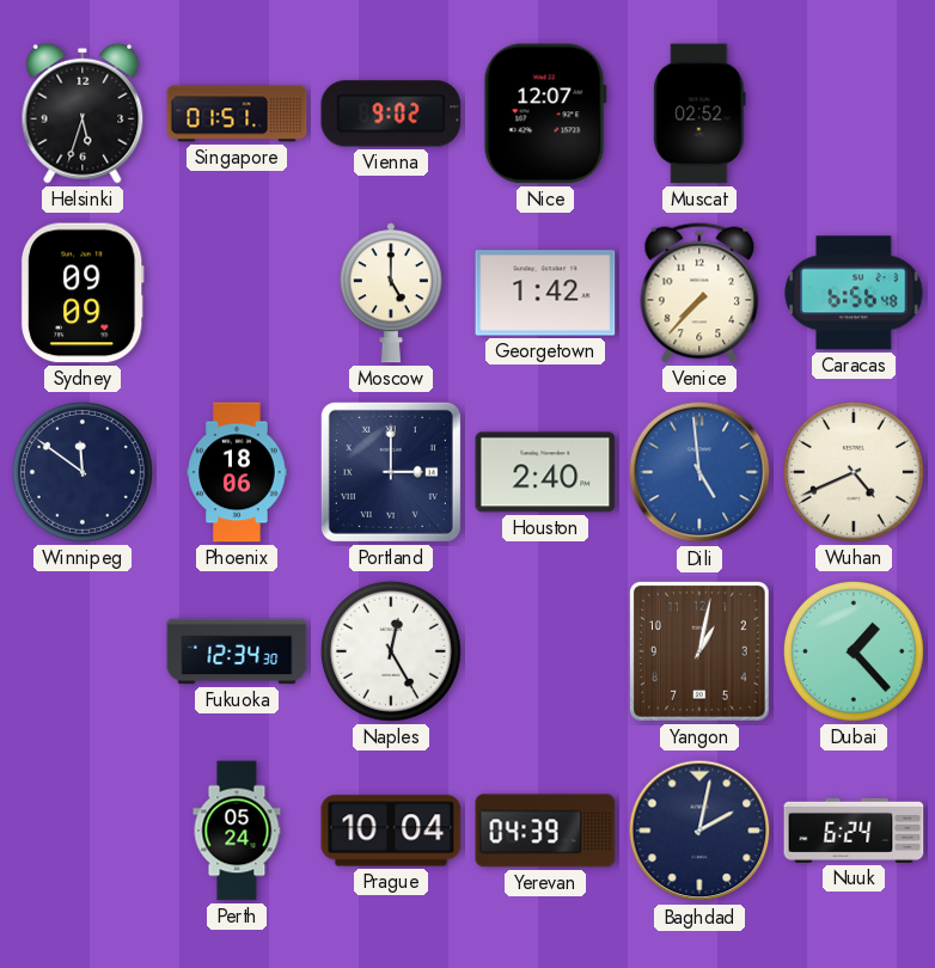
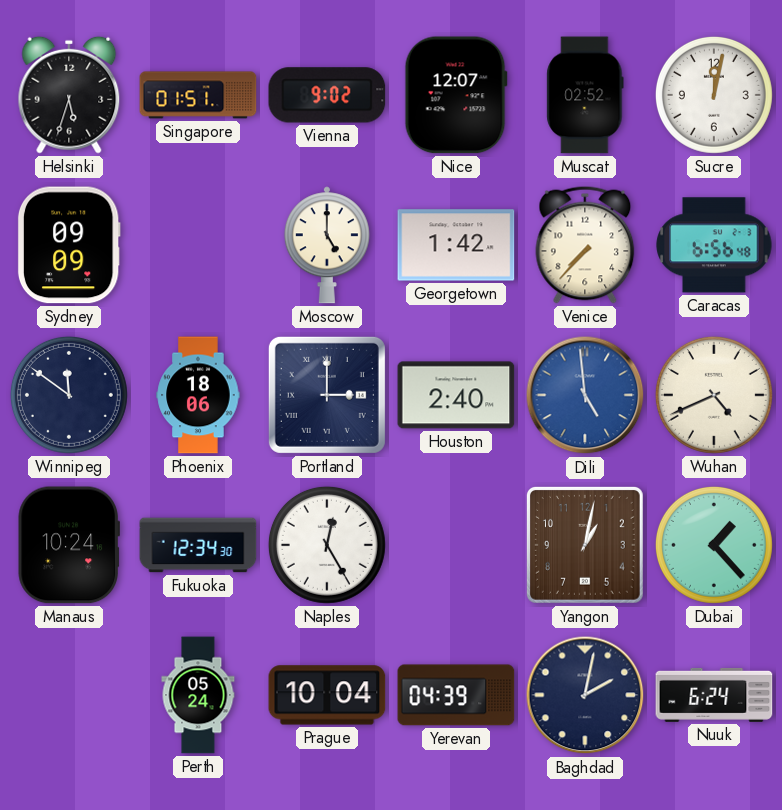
Sucre: none -> 12:02
Manaus: none -> 10:24
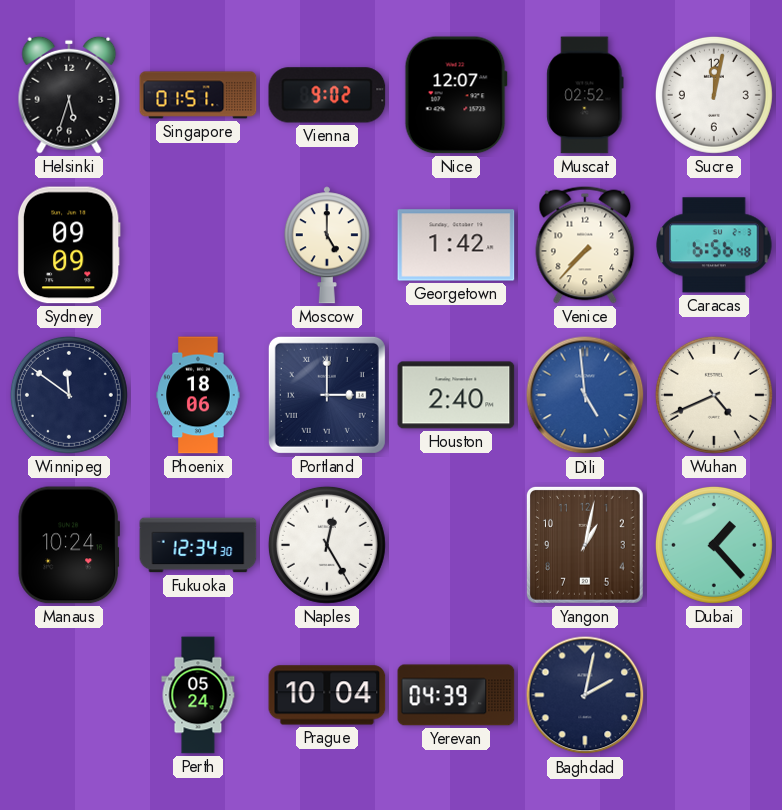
Nuuk: 6:24 -> none
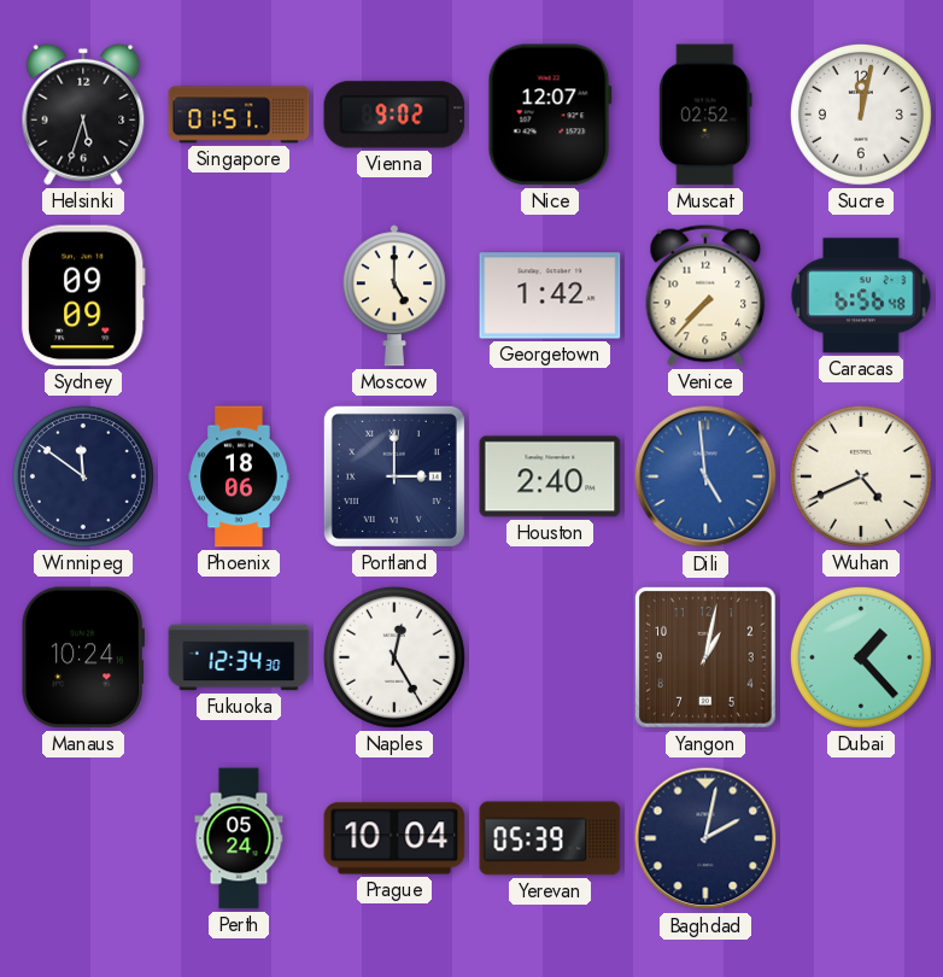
Yerevan: 04:39 -> 05:39
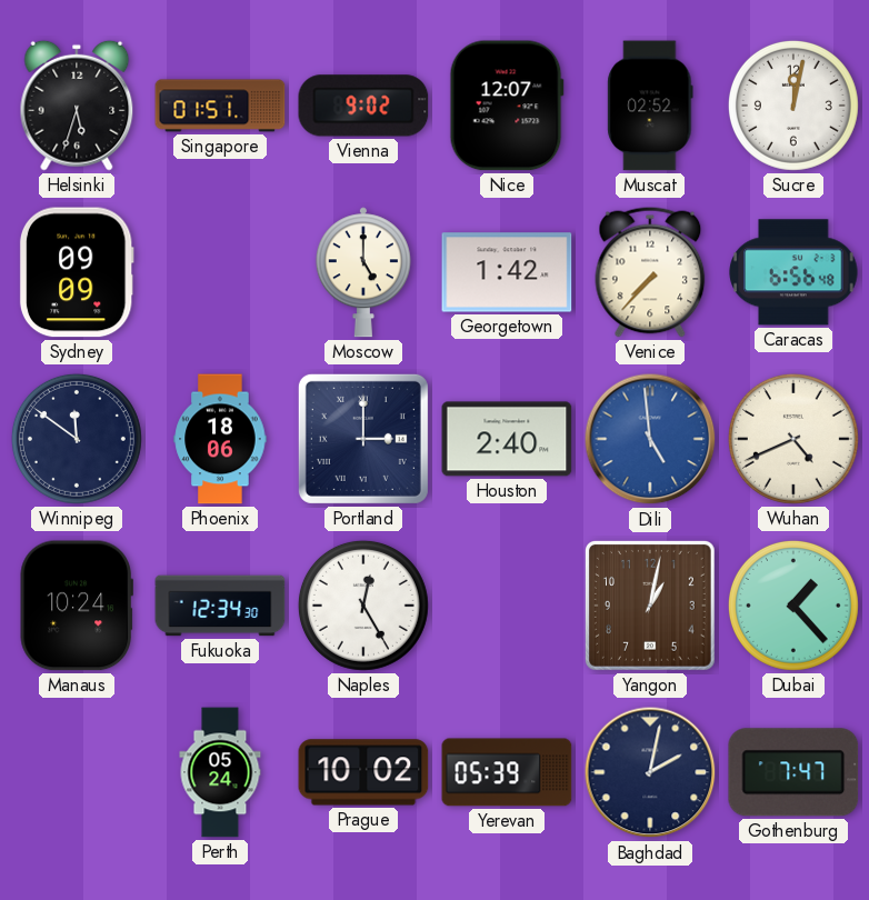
Prague: 10:04 -> 10:02
Gothenburg: none -> 7:47
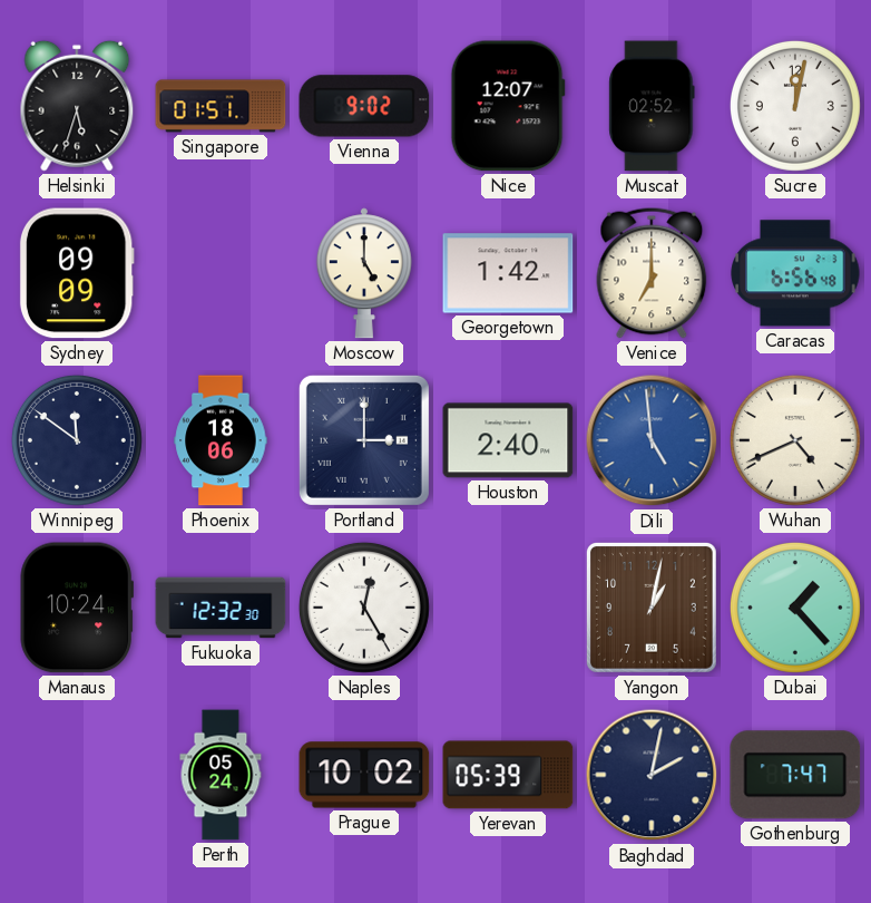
Venice: 7:37 -> 7:00
Fukuoka: 12:34 -> 12:32
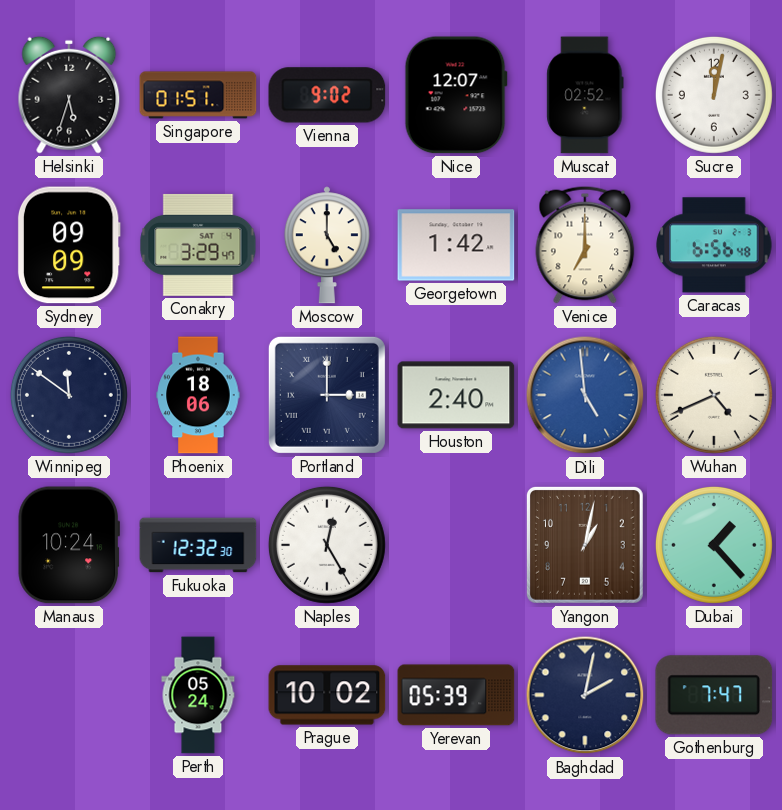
Conakry: none -> 3:29
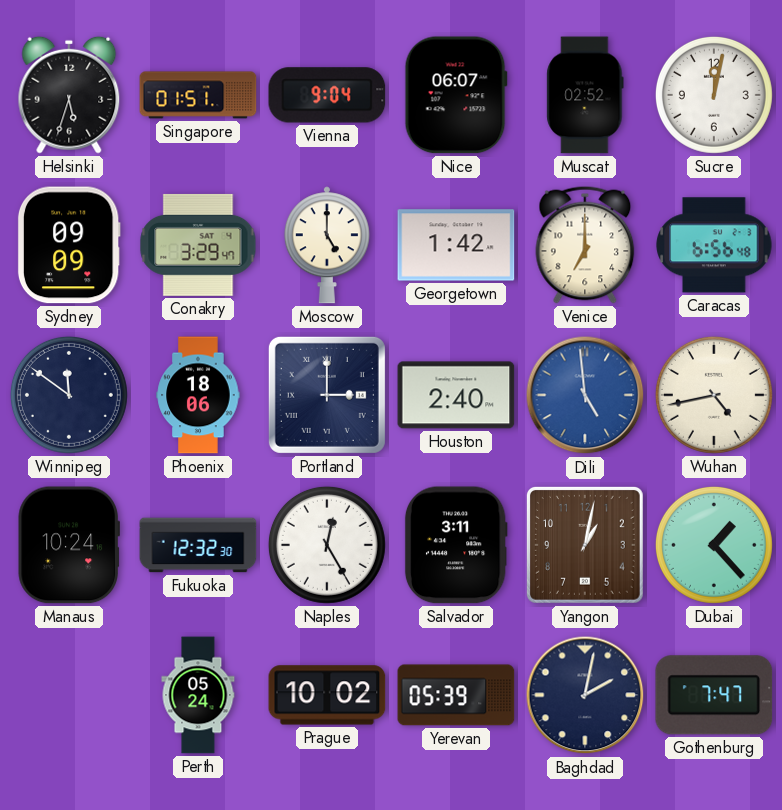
Vienna: 9:02 -> 9:04
Nice: 12:07 -> 06:07
Wuhan: 4:41 -> 4:43
Salvador: none -> 3:11
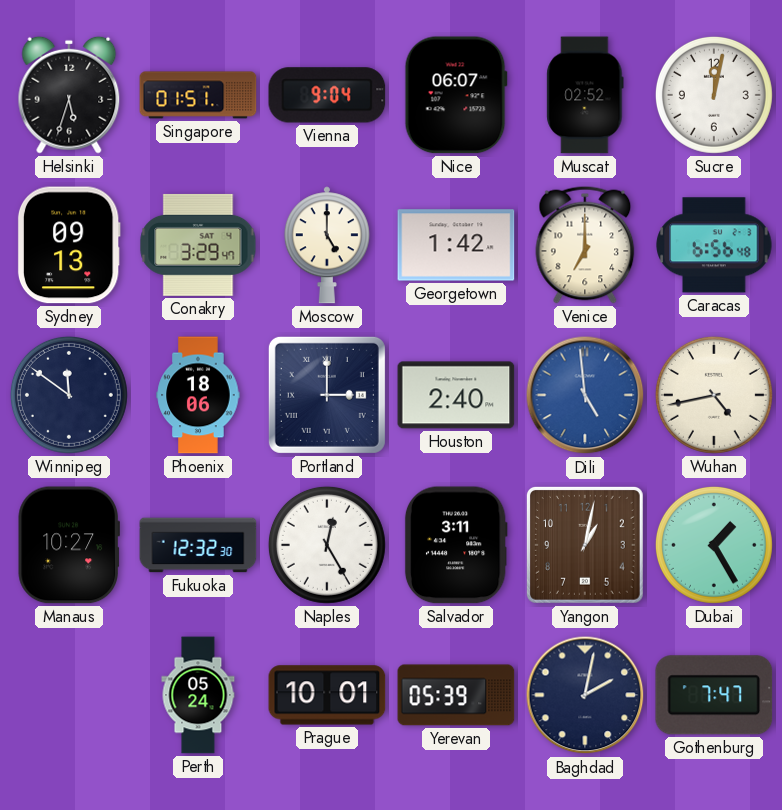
Sydney: 09:09 -> 09:13
Manaus: 10:24 -> 10:27
Dubai: 1:23 -> 1:25
Prague: 10:02 -> 10:01
